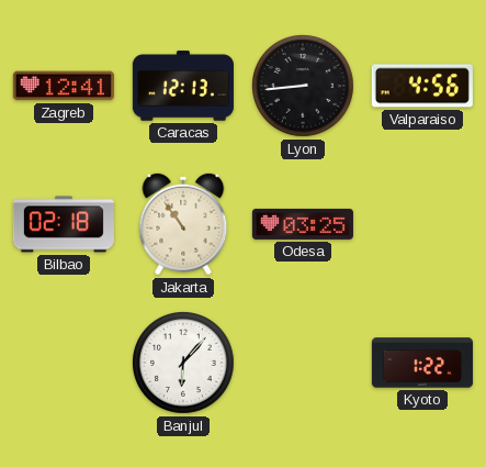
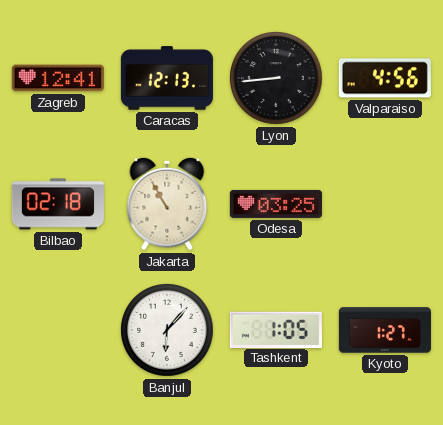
Jakarta: 10:54 -> 10:55
Tashkent: none -> 1:05
Kyoto: 1:22 -> 1:27
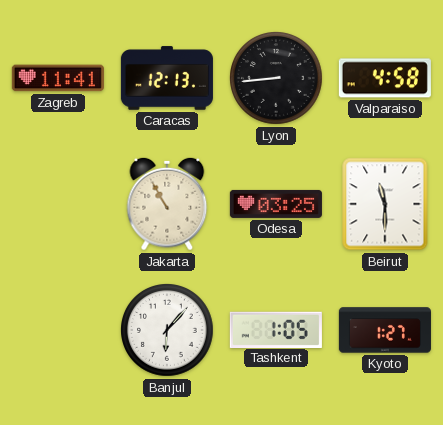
Zagreb: 12:41 -> 11:41
Valparaiso: 4:56 -> 4:58
Bilbao: 02:18 -> none
Beirut: none -> 11:30
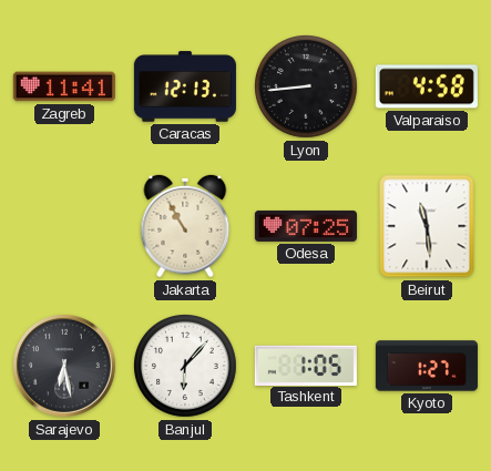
Odesa: 03:25 -> 07:25
Beirut: 11:30 -> 11:29
Sarajevo: none -> 6:28
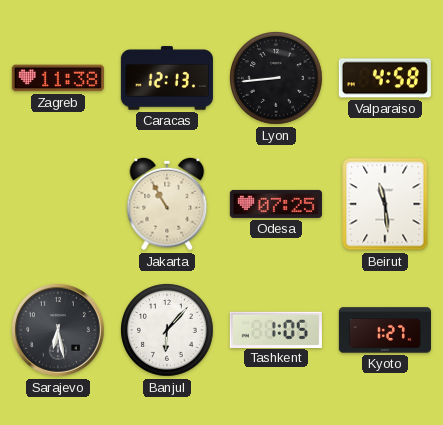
Zagreb: 11:41 -> 11:38
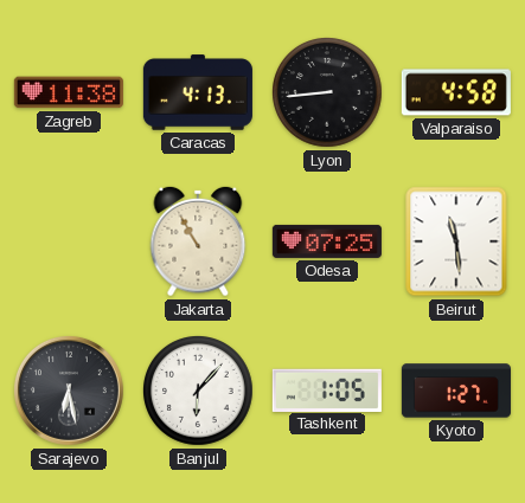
Caracas: 12:13 -> 4:13
